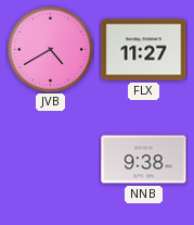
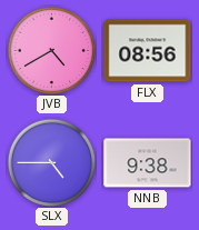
FLX: 11:27 -> 08:56
SLX: none -> 4:45
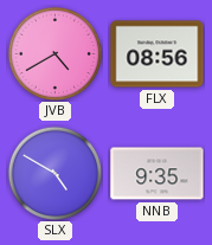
SLX: 4:45 -> 4:50
NNB: 9:38 -> 9:35
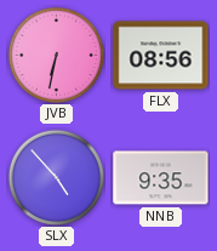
JVB: 4:40 -> 6:32
SLX: 4:50 -> 4:53
